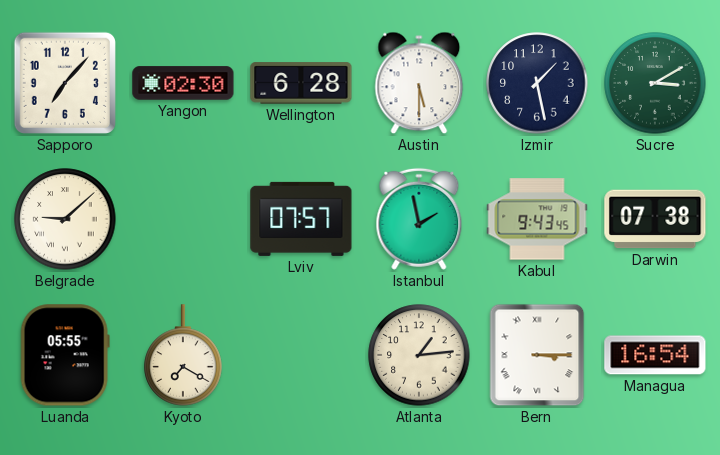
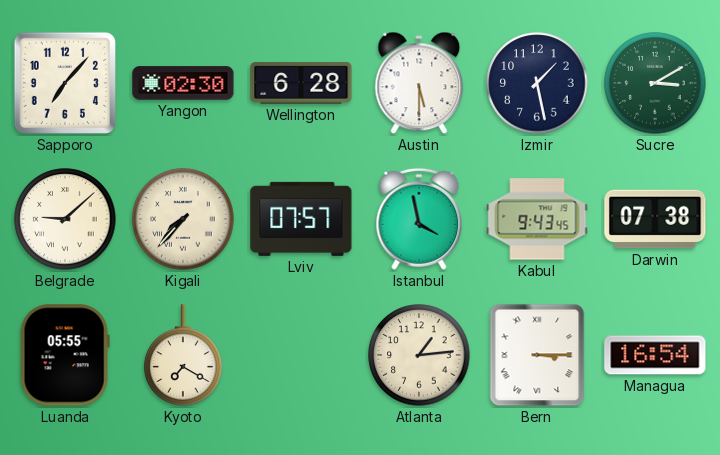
Kigali: none -> 7:37
Istanbul: 1:58 -> 3:58
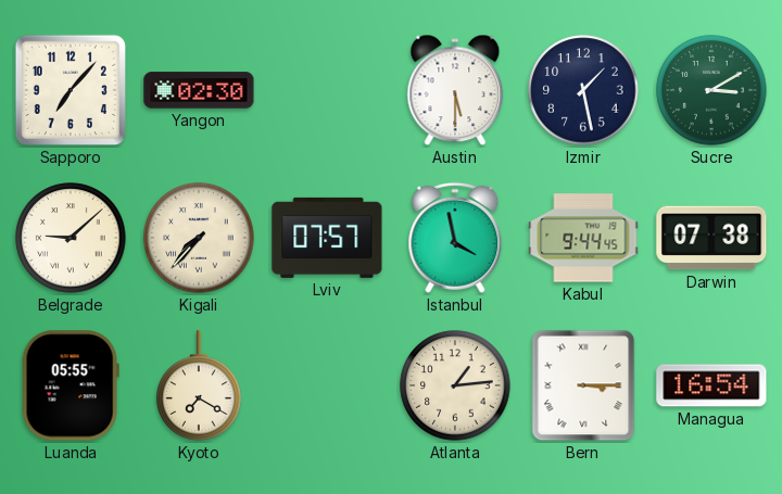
Wellington: 6:28 -> none
Kabul: 9:43 -> 9:44
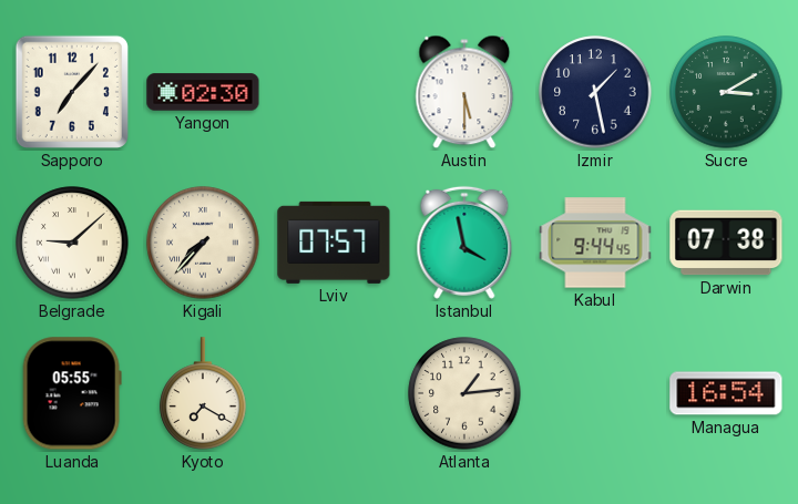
Bern: 3:15 -> none
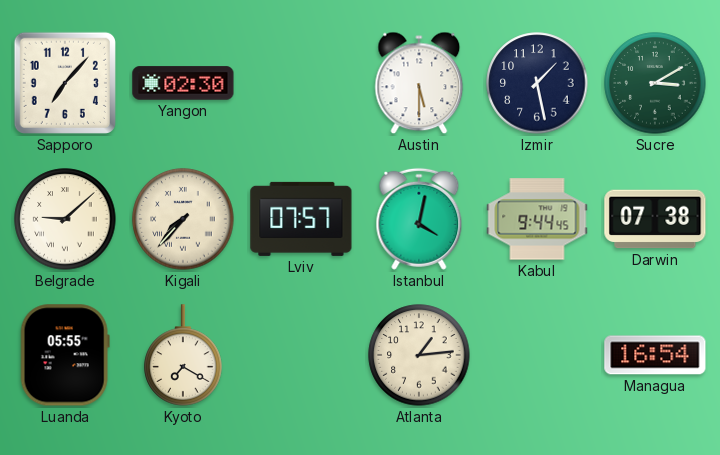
Istanbul: 3:58 -> 4:02
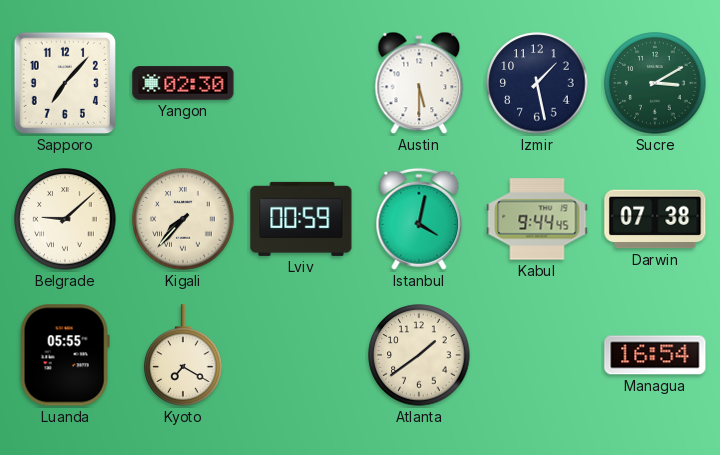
Lviv: 07:57 -> 00:59
Atlanta: 1:14 -> 1:39
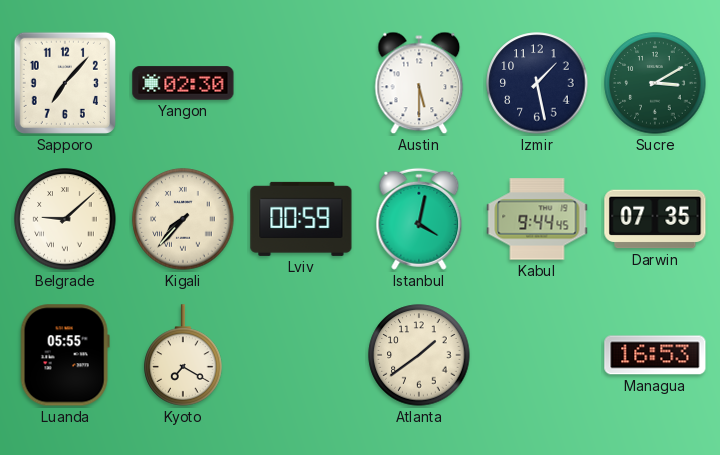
Darwin: 07:38 -> 07:35
Managua: 16:54 -> 16:53
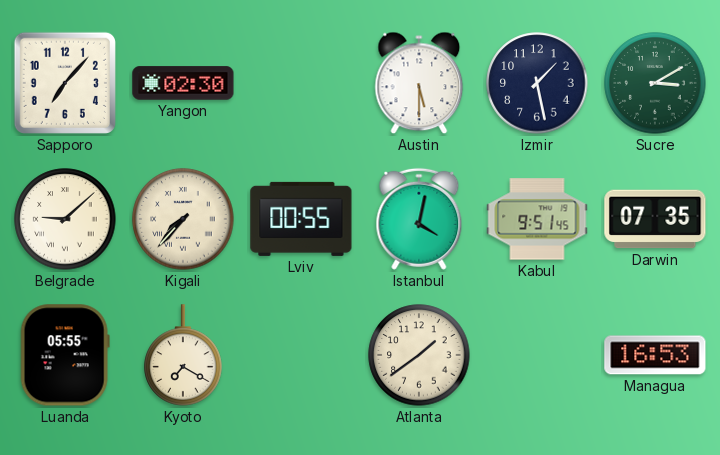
Lviv: 00:59 -> 00:55
Kabul: 9:44 -> 9:51
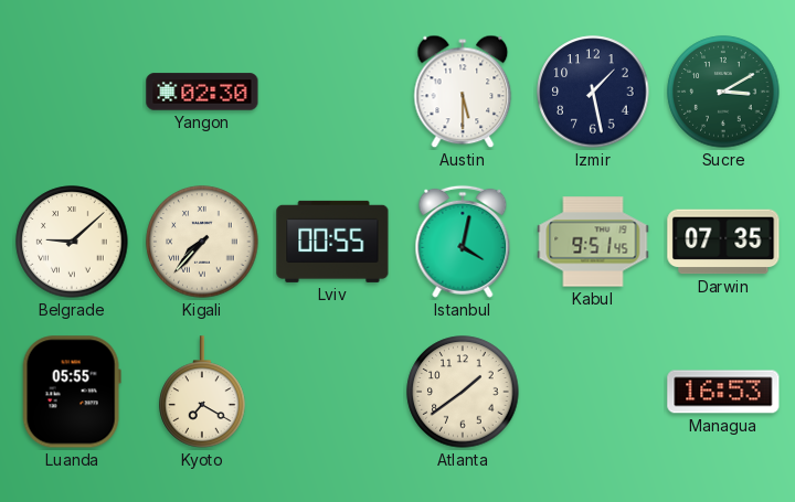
Sapporo: 7:07 -> none
